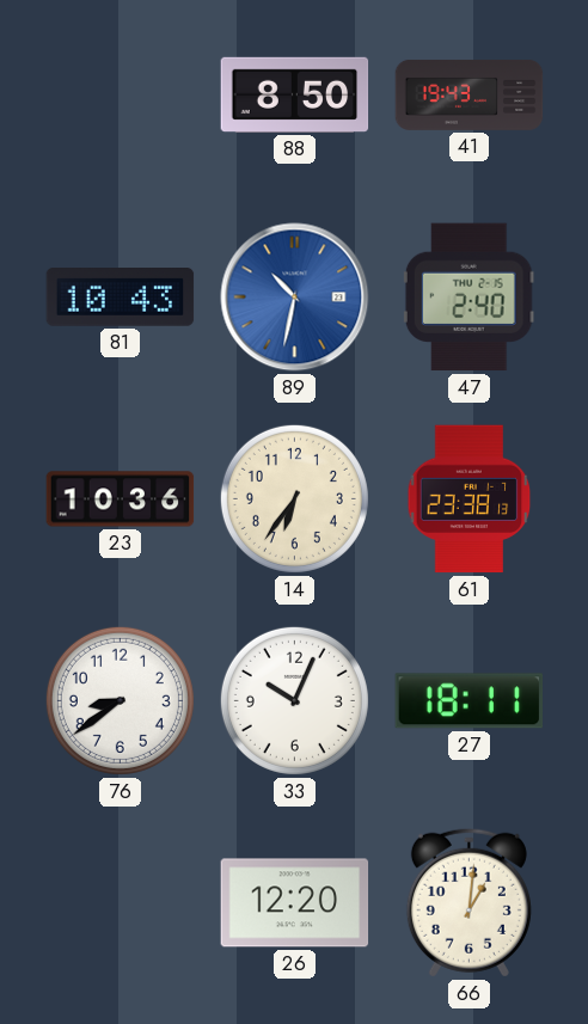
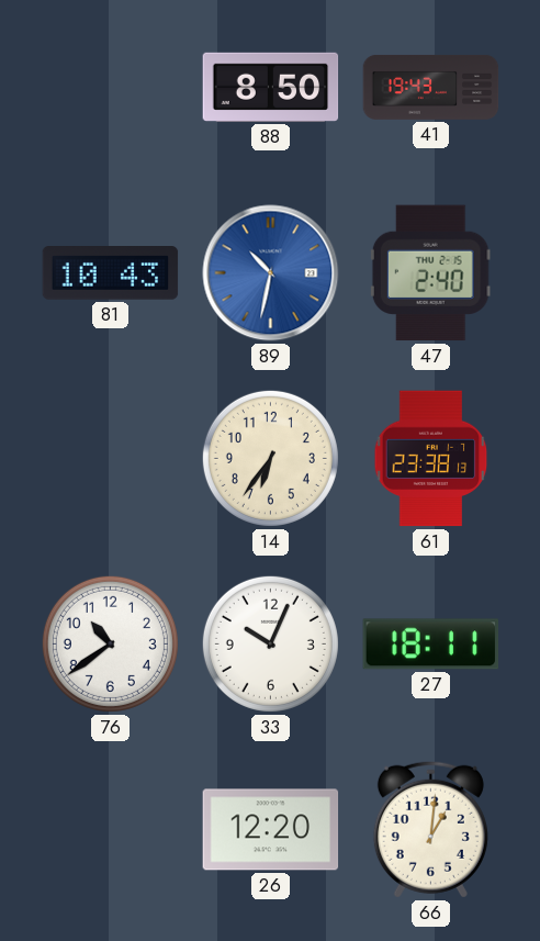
23: 10:36 -> none
76: 8:39 -> 10:39
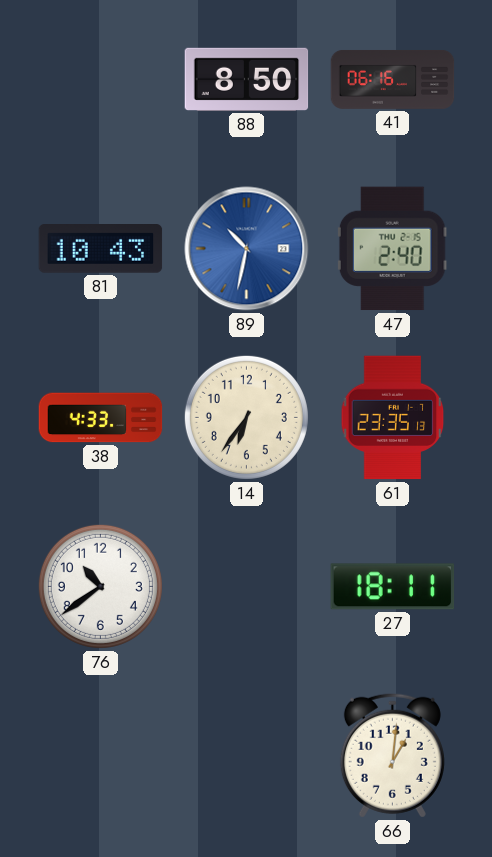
41: 19:43 -> 06:16
38: none -> 4:33
61: 23:38 -> 23:35
33: 10:04 -> none
26: 12:20 -> none
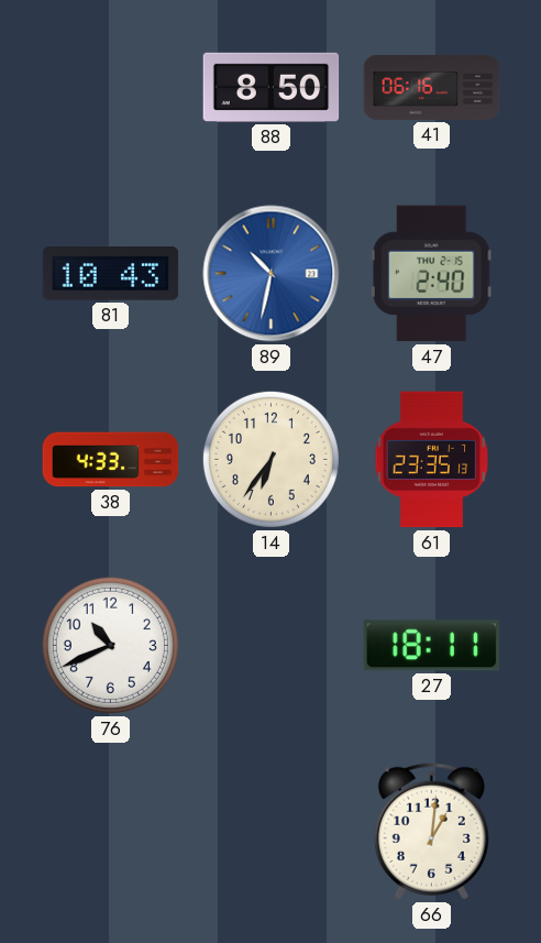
76: 10:39 -> 10:41
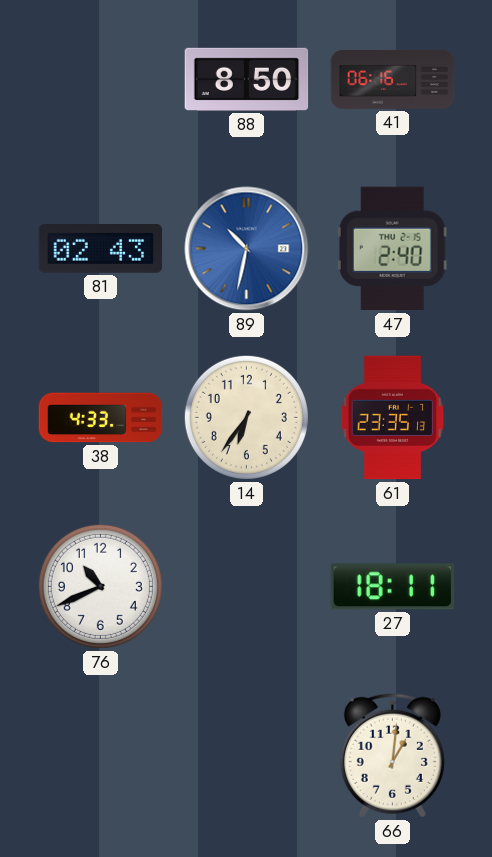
81: 10:43 -> 02:43
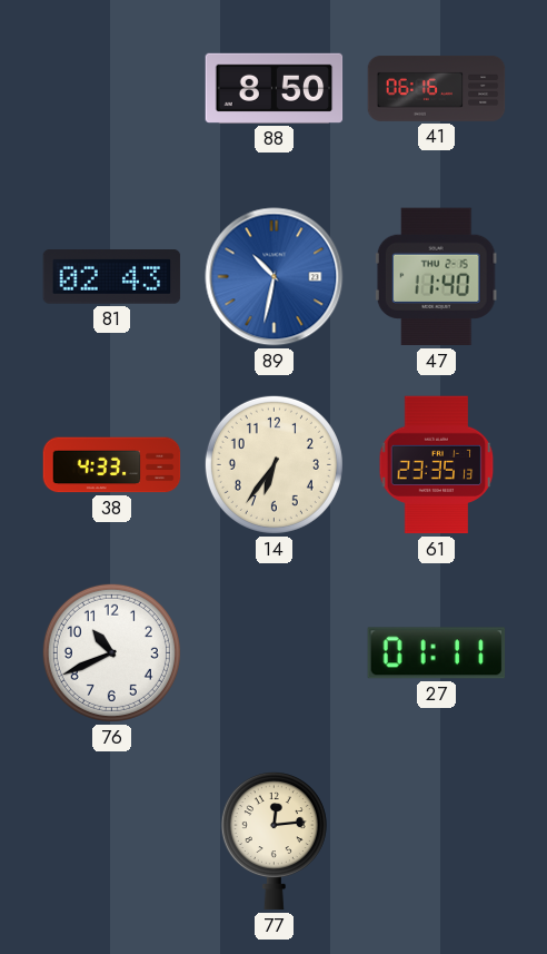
47: 2:40 -> 11:40
27: 18:11 -> 01:11
77: none -> 12:14
66: 1:01 -> none
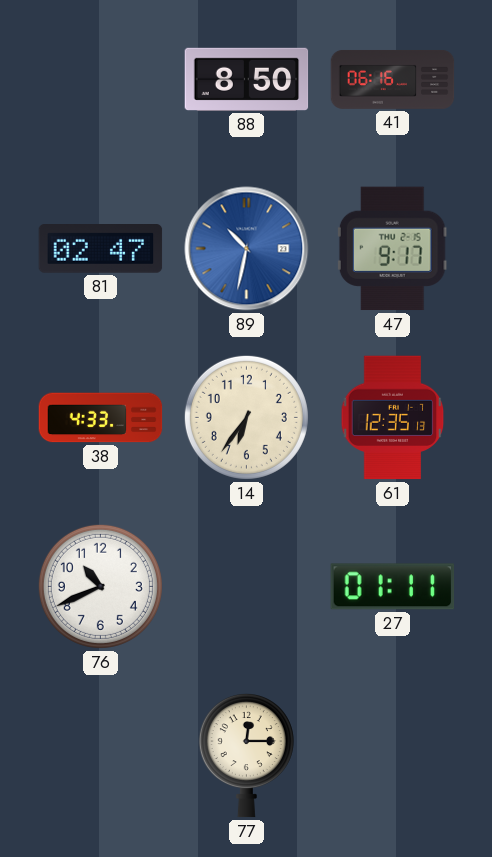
81: 02:43 -> 02:47
47: 11:40 -> 9:17
61: 23:35 -> 12:35
77: 12:14 -> 12:15
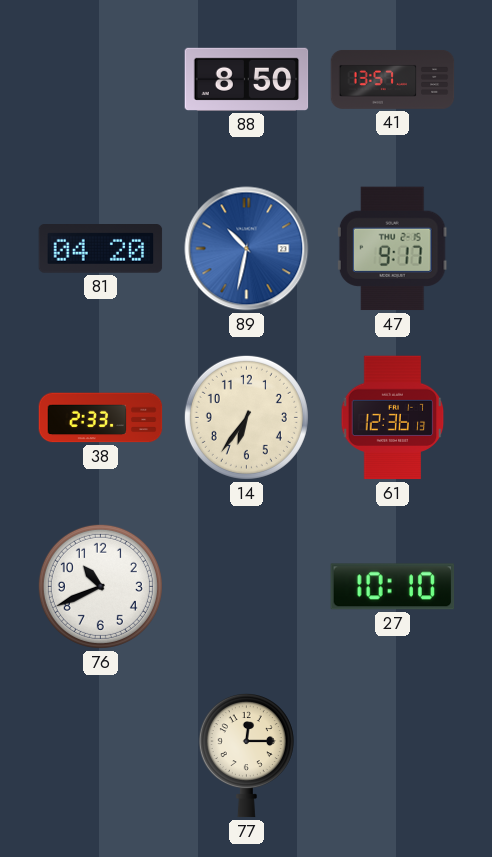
41: 06:16 -> 13:57
81: 02:47 -> 04:20
38: 4:33 -> 2:33
61: 12:35 -> 12:36
27: 01:11 -> 10:10
